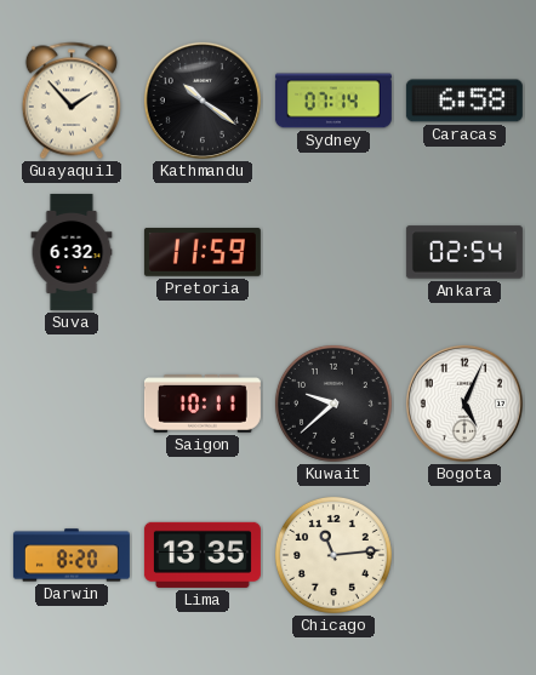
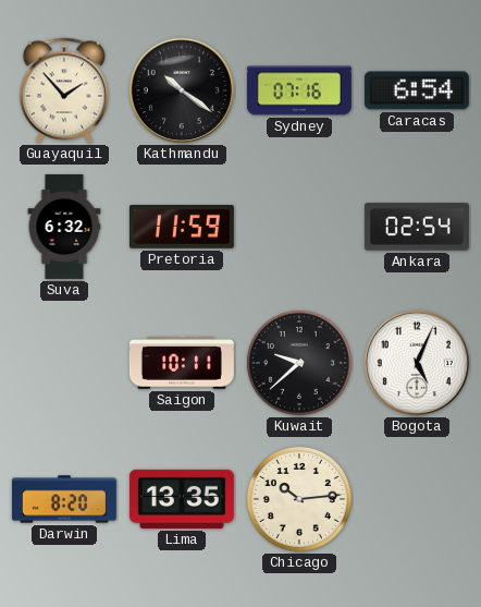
Sydney: 07:14 -> 07:16
Caracas: 6:58 -> 6:54
Chicago: 11:14 -> 10:14
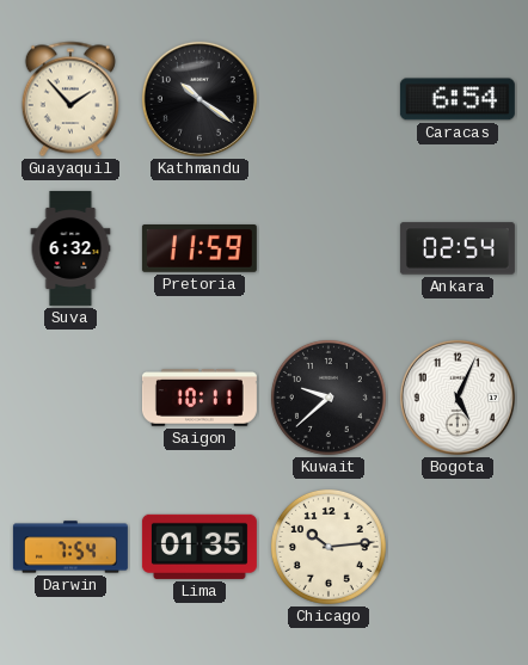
Sydney: 07:16 -> none
Darwin: 8:20 -> 7:54
Lima: 13:35 -> 01:35
